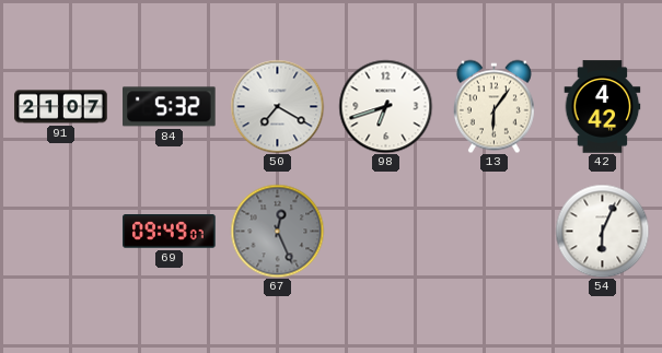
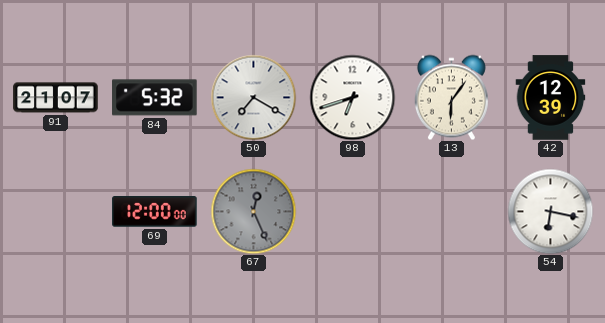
42: 4:42 -> 12:39
69: 09:49 -> 12:00
54: 6:04 -> 6:17
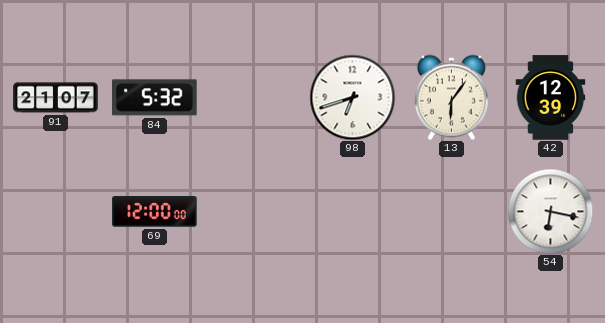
50: 7:20 -> none
67: 12:26 -> none
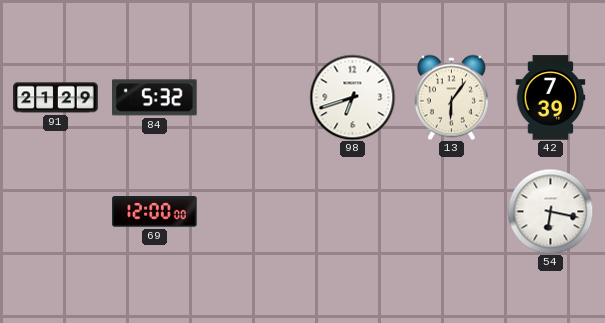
91: 21:07 -> 21:29
42: 12:39 -> 7:39
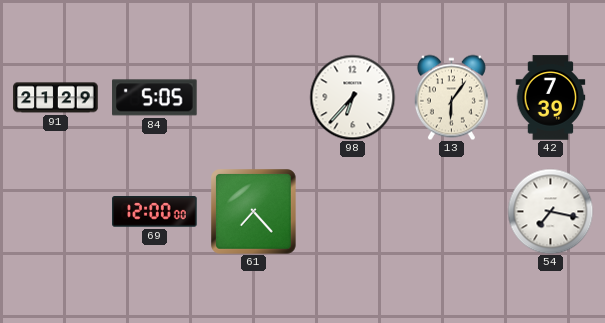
84: 5:32 -> 5:05
98: 6:42 -> 6:37
61: none -> 7:23
54: 6:17 -> 7:17
